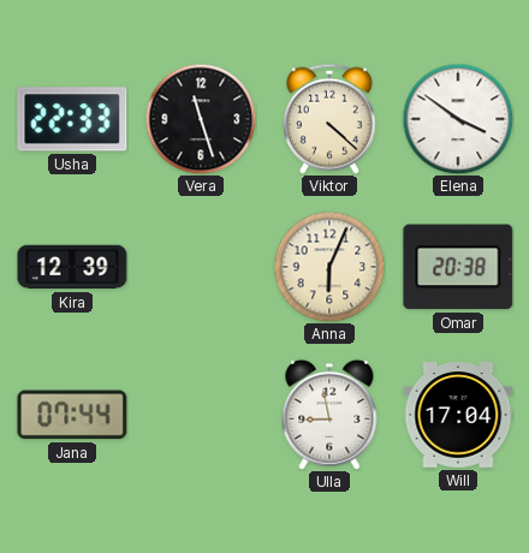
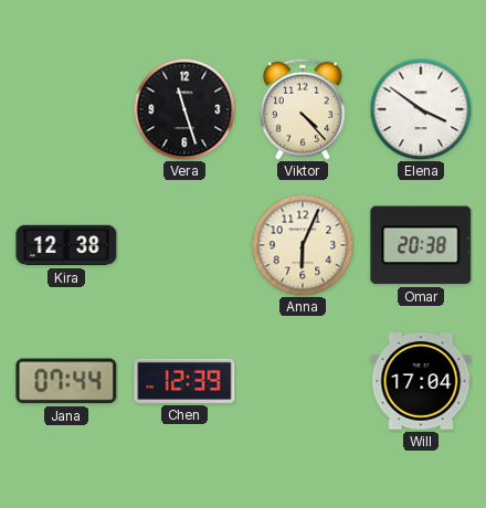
Usha: 22:33 -> none
Viktor: 4:22 -> 4:23
Kira: 12:39 -> 12:38
Chen: none -> 12:39
Ulla: 8:58 -> none
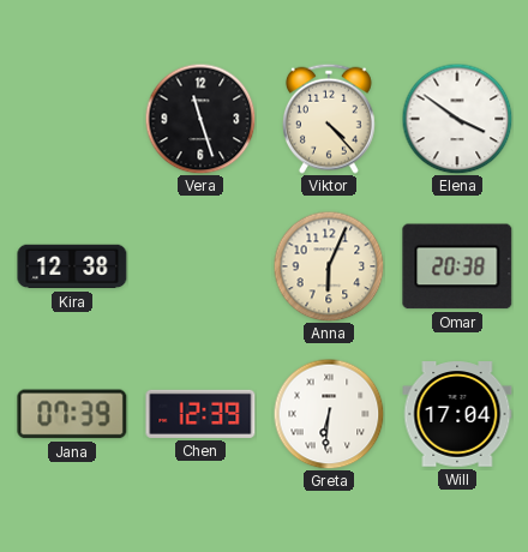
Jana: 07:44 -> 07:39
Greta: none -> 6:31
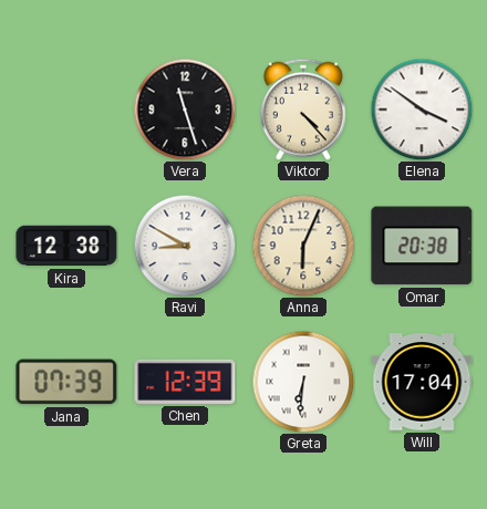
Ravi: none -> 8:50
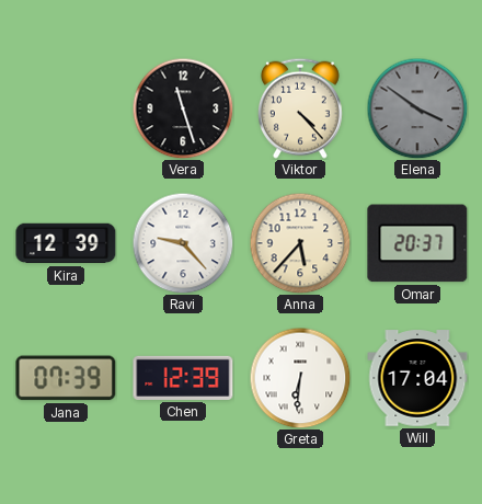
Elena dial: white -> grey
Kira: 12:38 -> 12:39
Ravi: 8:50 -> 9:23
Anna: 6:04 -> 5:37
Omar: 20:38 -> 20:37
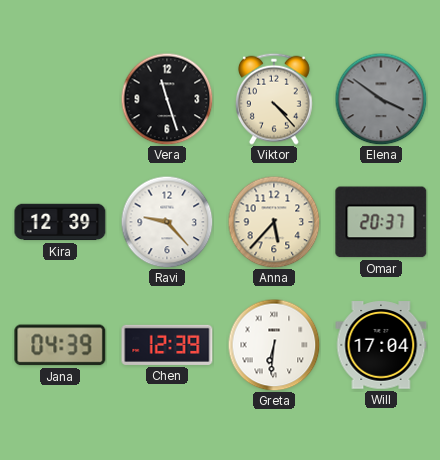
Jana: 07:39 -> 04:39
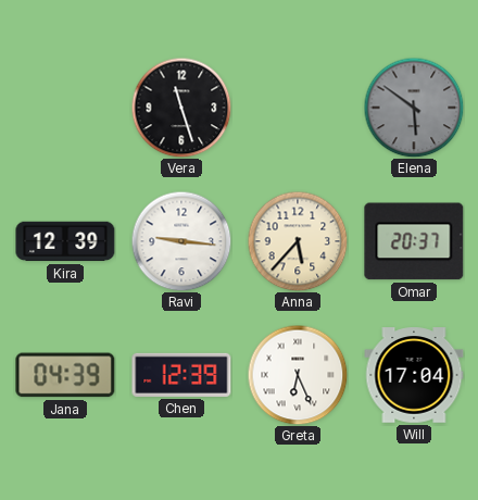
Viktor: 4:23 -> none
Elena: 3:51 -> 5:51
Ravi: 9:23 -> 9:16
Greta: 6:31 -> 6:26
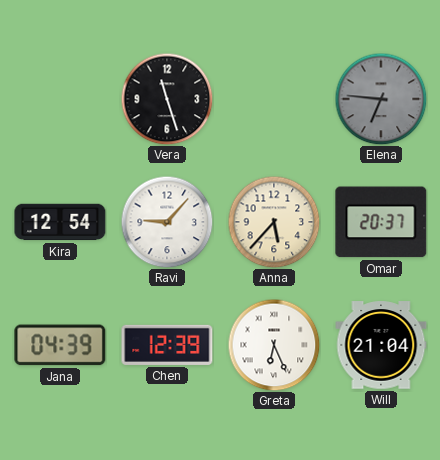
Elena: 5:51 -> 6:46
Kira: 12:39 -> 12:54
Ravi: 9:16 -> 9:07
Will: 17:04 -> 21:04
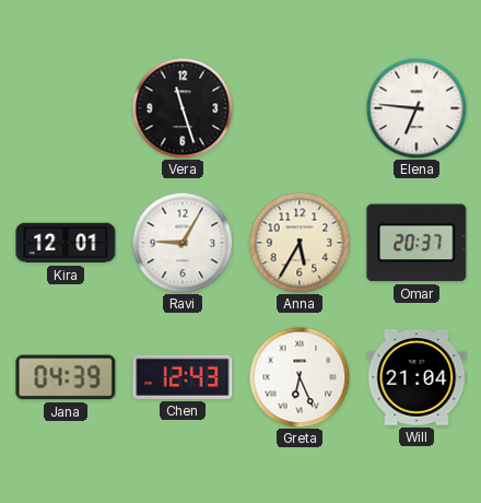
Elena dial: grey -> white
Kira: 12:54 -> 12:01
Ravi: 9:07 -> 9:05
Anna: 5:37 -> 5:35
Chen: 12:39 -> 12:43
